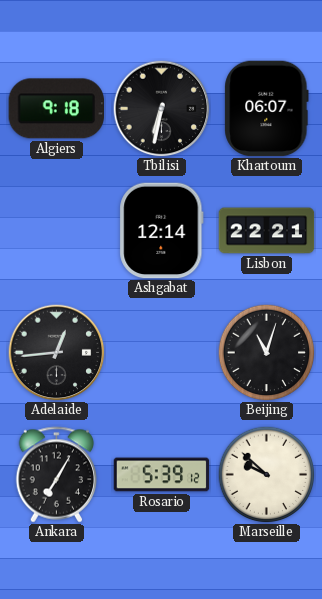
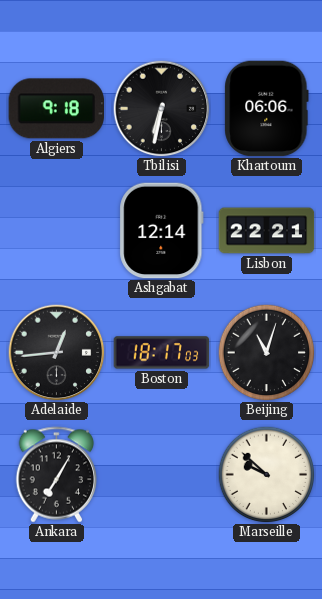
Khartoum: 06:07 -> 06:06
Boston: none -> 18:17
Rosario: 5:39 -> none
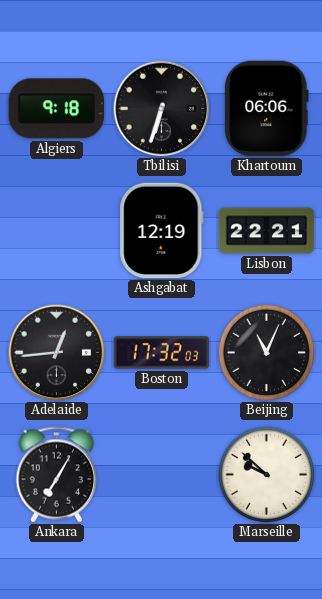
Tbilisi: 6:32 -> 6:33
Ashgabat: 12:14 -> 12:19
Boston: 18:17 -> 17:32
Beijing: 11:03 -> 11:04
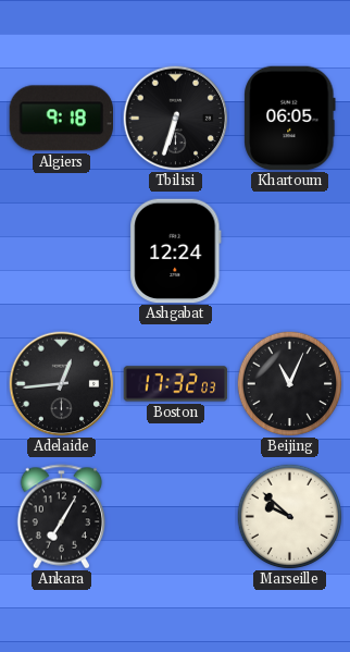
Khartoum: 06:06 -> 06:05
Ashgabat: 12:19 -> 12:24
Lisbon: 22:21 -> none
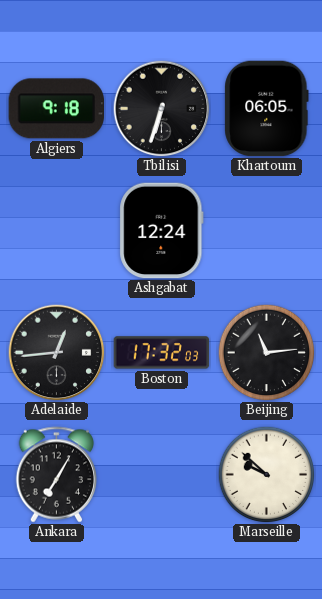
Beijing: 11:04 -> 11:14
